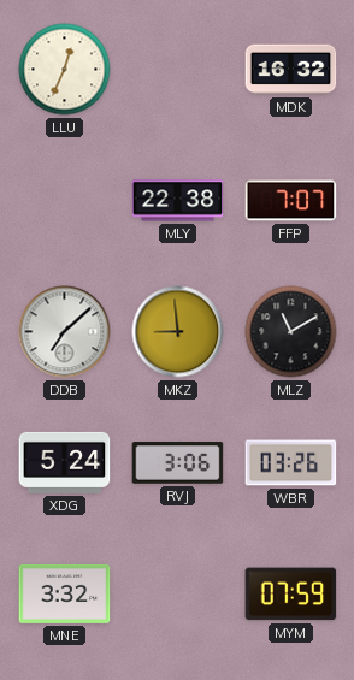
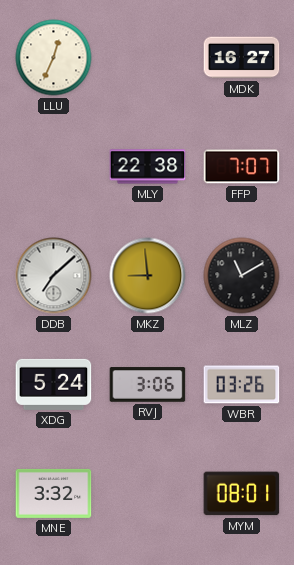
MDK: 16:32 -> 16:27
MYM: 07:59 -> 08:01
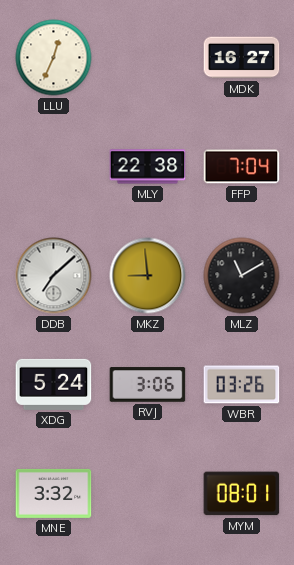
FFP: 7:07 -> 7:04
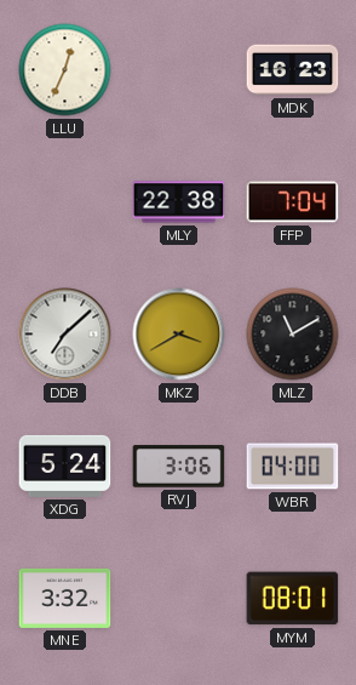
MDK: 16:27 -> 16:23
MKZ: 8:59 -> 3:40
WBR: 03:26 -> 04:00
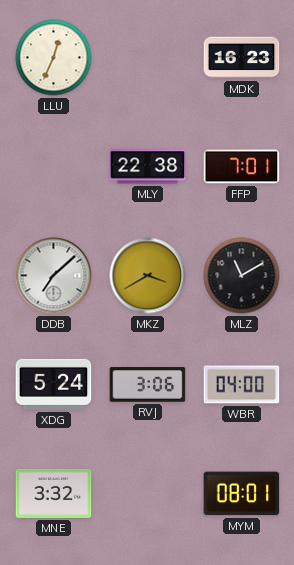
FFP: 7:04 -> 7:01
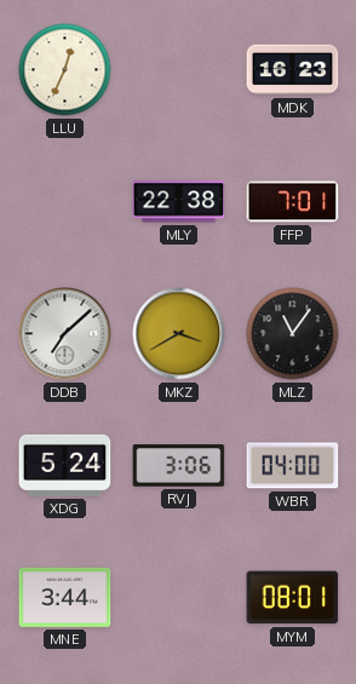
MLZ: 11:10 -> 11:06
MNE: 3:32 -> 3:44
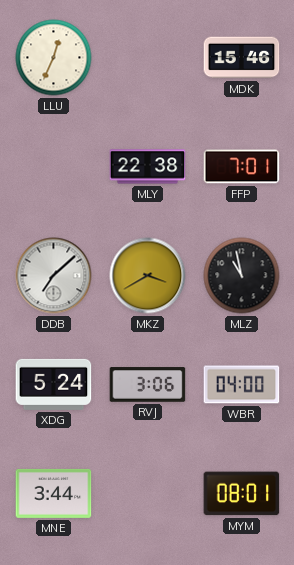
MDK: 16:23 -> 15:46
MLZ: 11:06 -> 10:58
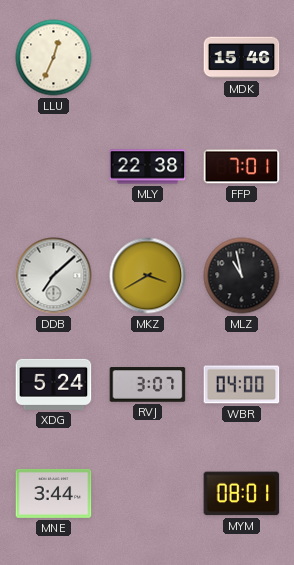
RVJ: 3:06 -> 3:07
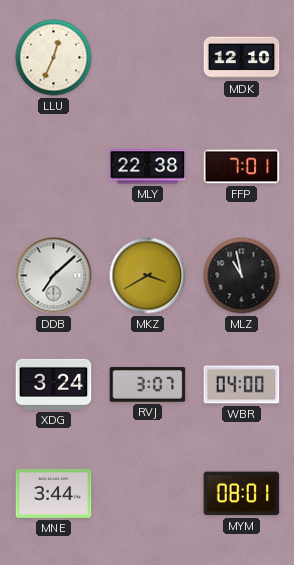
MDK: 15:46 -> 12:10
XDG: 5:24 -> 3:24
